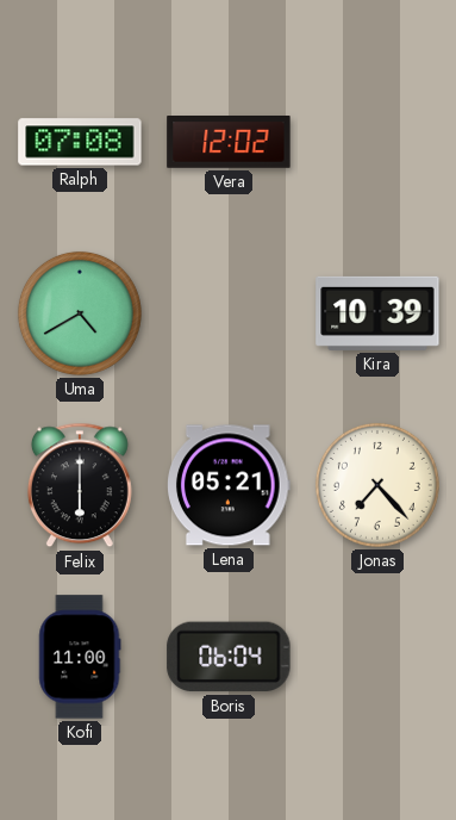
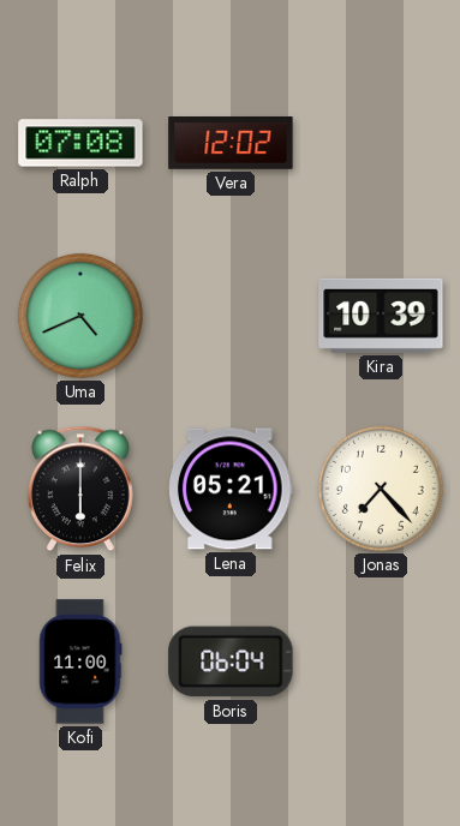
Uma: 4:40 -> 4:41
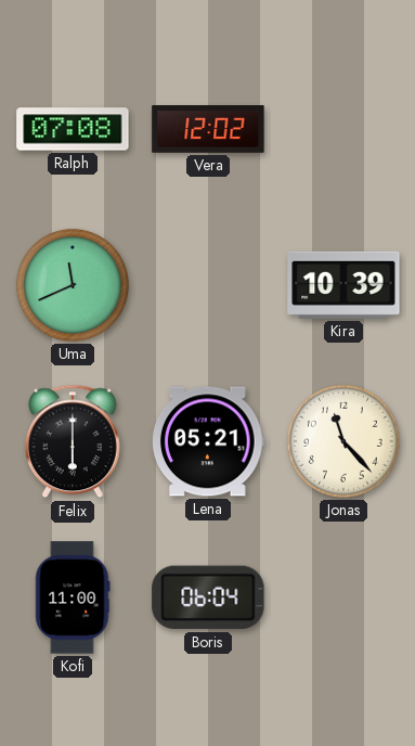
Uma: 4:41 -> 11:41
Jonas: 7:23 -> 11:23
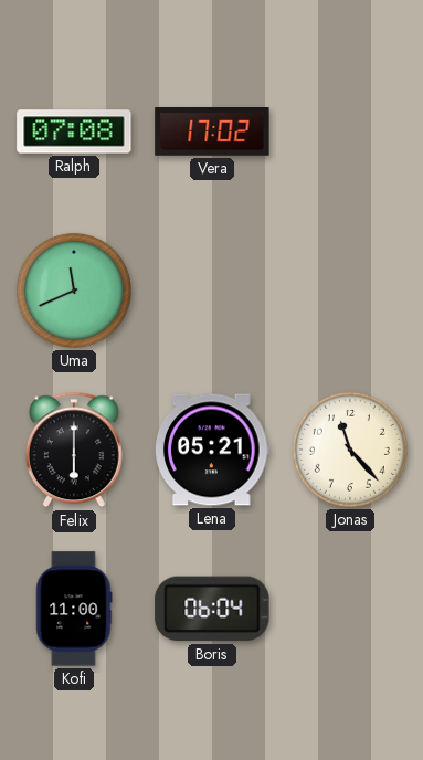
Vera: 12:02 -> 17:02
Kira: 10:39 -> none
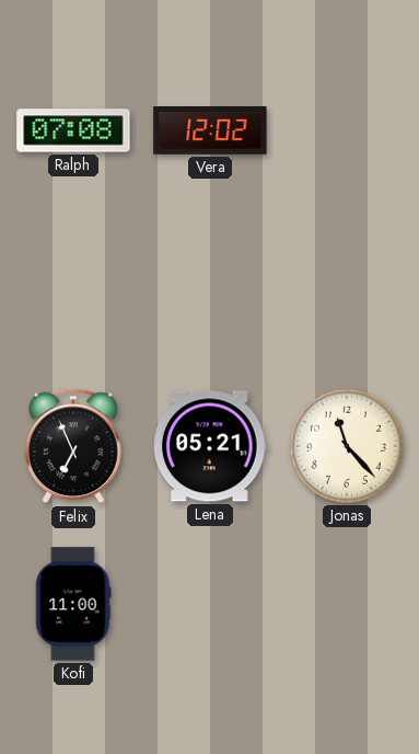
Vera: 17:02 -> 12:02
Uma: 11:41 -> none
Felix: 6:00 -> 6:56
Boris: 06:04 -> none
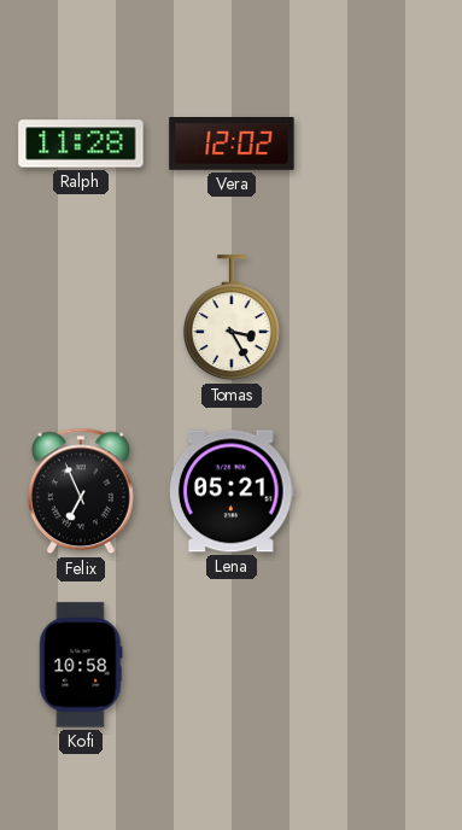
Ralph: 07:08 -> 11:28
Tomas: none -> 3:25
Jonas: 11:23 -> none
Kofi: 11:00 -> 10:58
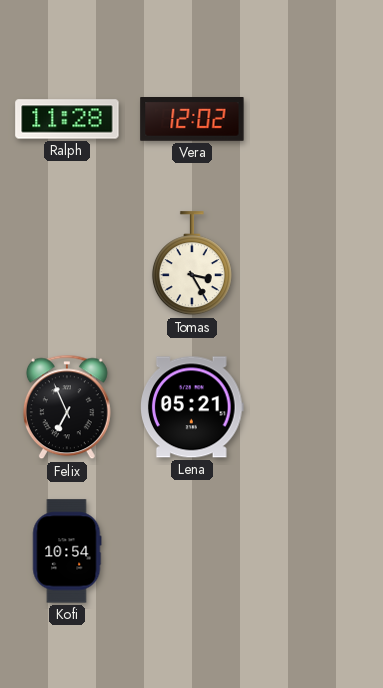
Kofi: 10:58 -> 10:54
